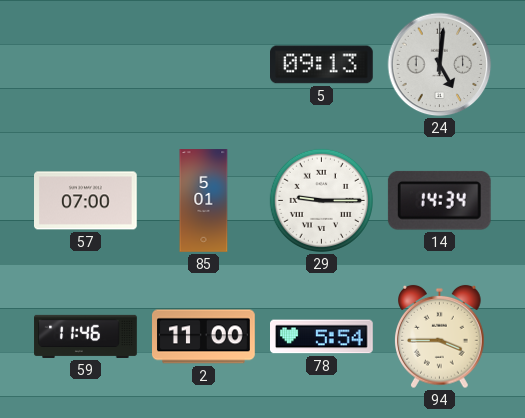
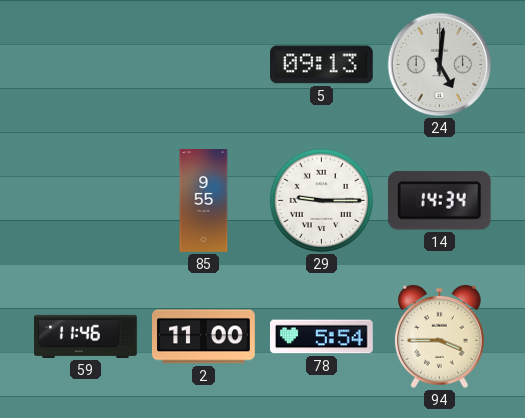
57: 07:00 -> none
85: 5:01 -> 9:55
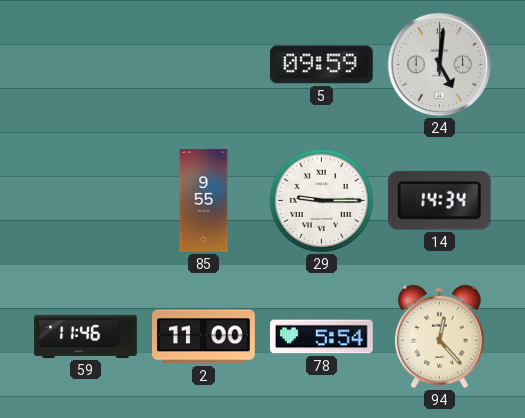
5: 09:13 -> 09:59
94: 3:45 -> 12:23
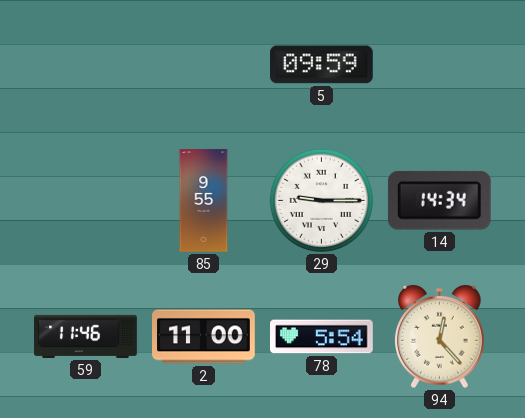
24: 5:01 -> none
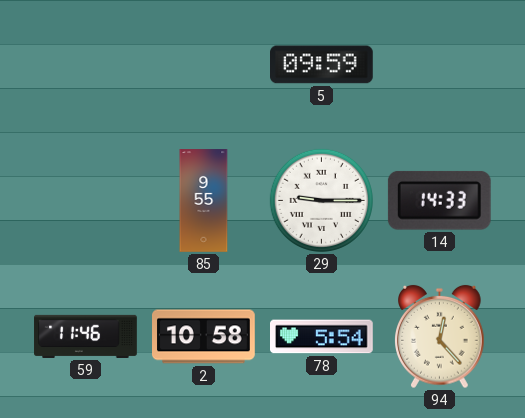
14: 14:34 -> 14:33
2: 11:00 -> 10:58
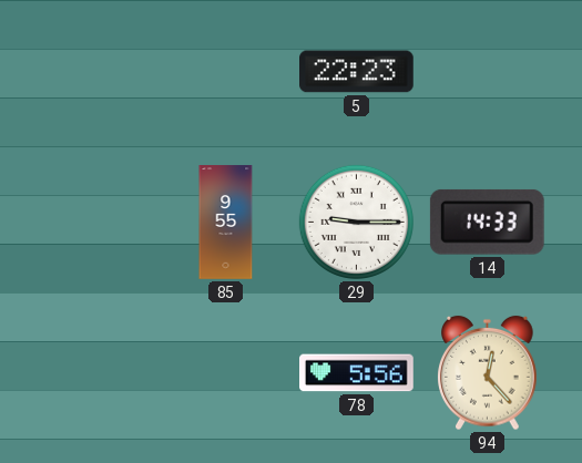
5: 09:59 -> 22:23
59: 11:46 -> none
2: 10:58 -> none
78: 5:54 -> 5:56
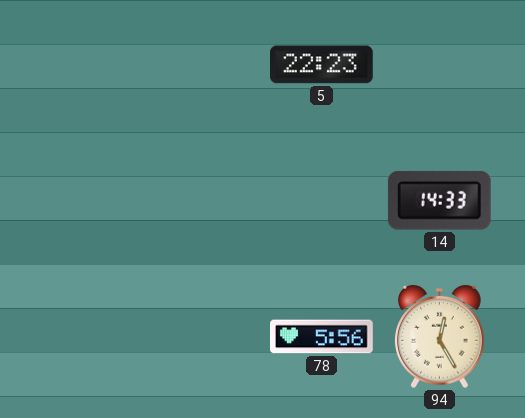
85: 9:55 -> none
29: 9:15 -> none
94: 12:23 -> 12:25
